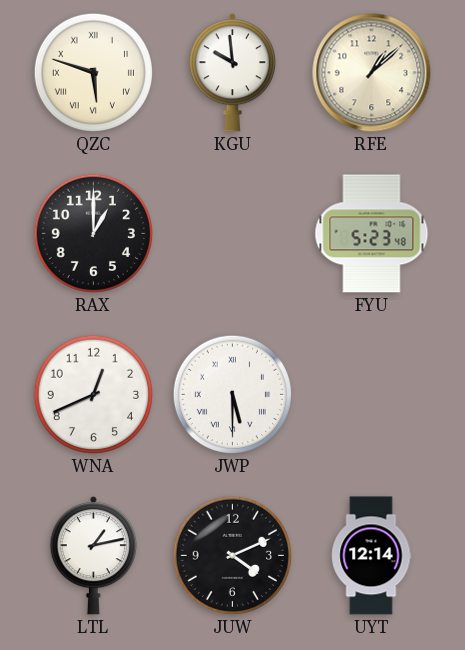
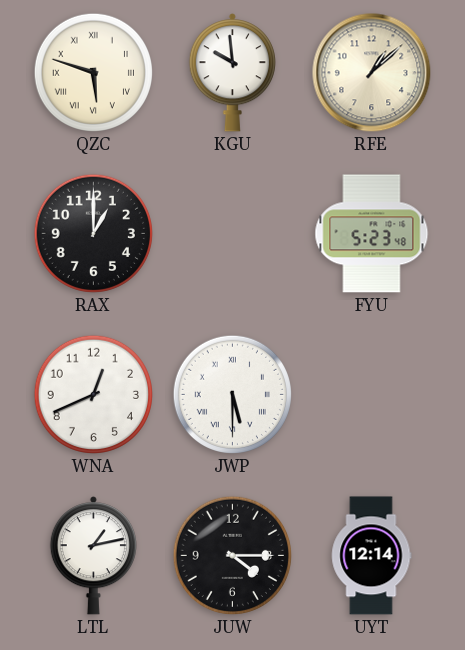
JUW: 4:11 -> 4:15
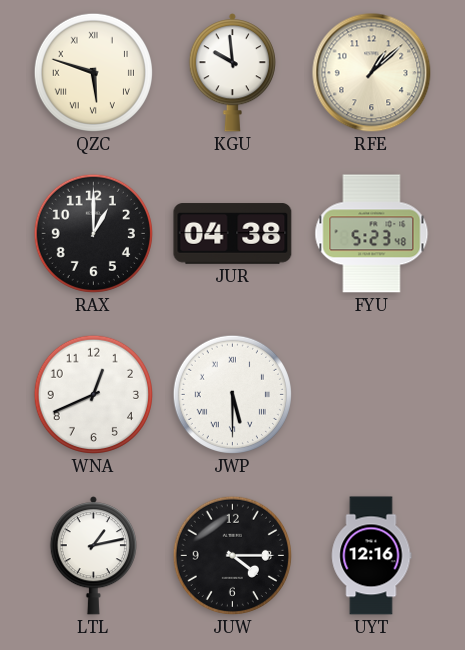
JUR: none -> 04:38
UYT: 12:14 -> 12:16
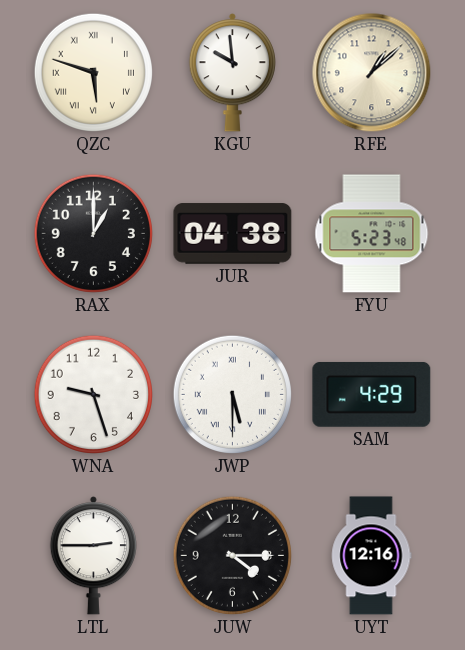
WNA: 12:41 -> 9:27
SAM: none -> 4:29
LTL: 1:13 -> 2:45
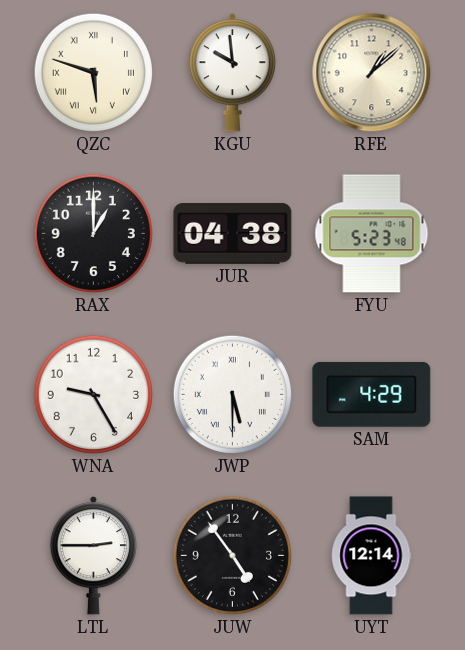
WNA: 9:27 -> 9:25
JUW: 4:15 -> 4:54
UYT: 12:16 -> 12:14
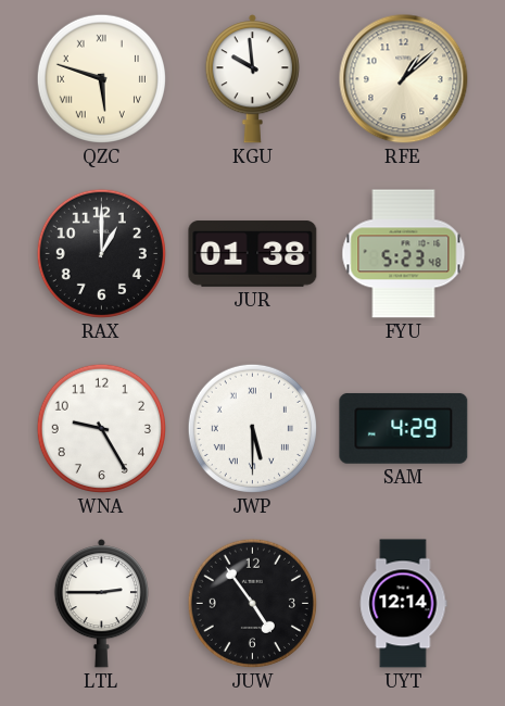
JUR: 04:38 -> 01:38
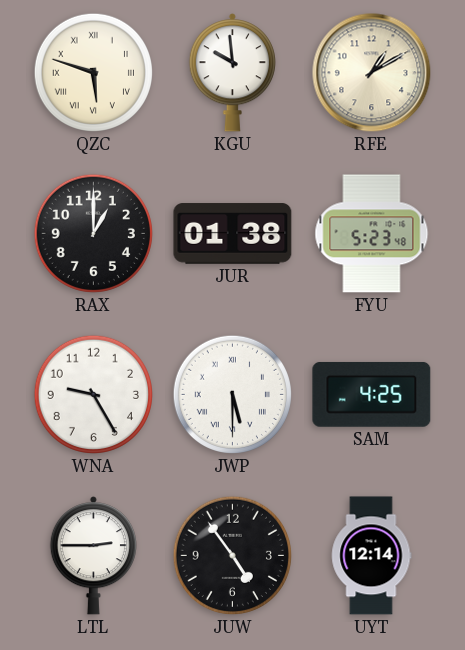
RFE: 1:08 -> 1:10
SAM: 4:29 -> 4:25
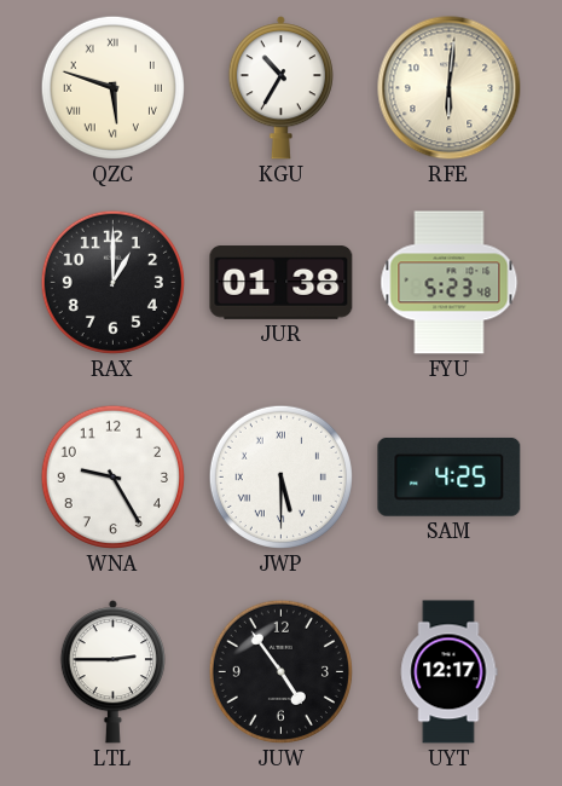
KGU: 9:59 -> 10:35
RFE: 1:10 -> 6:01
UYT: 12:14 -> 12:17
